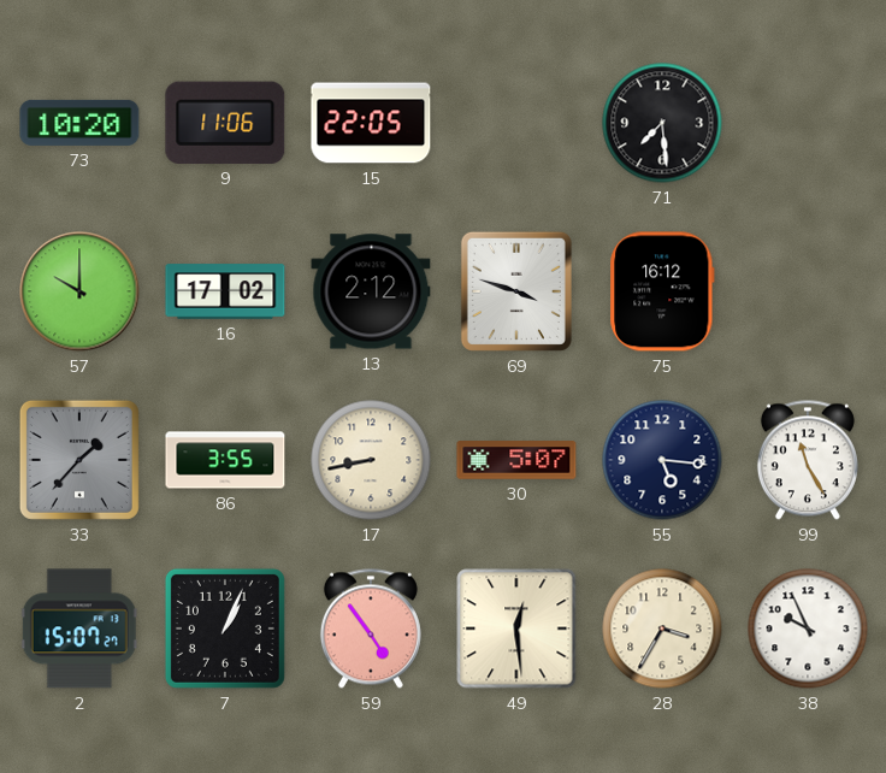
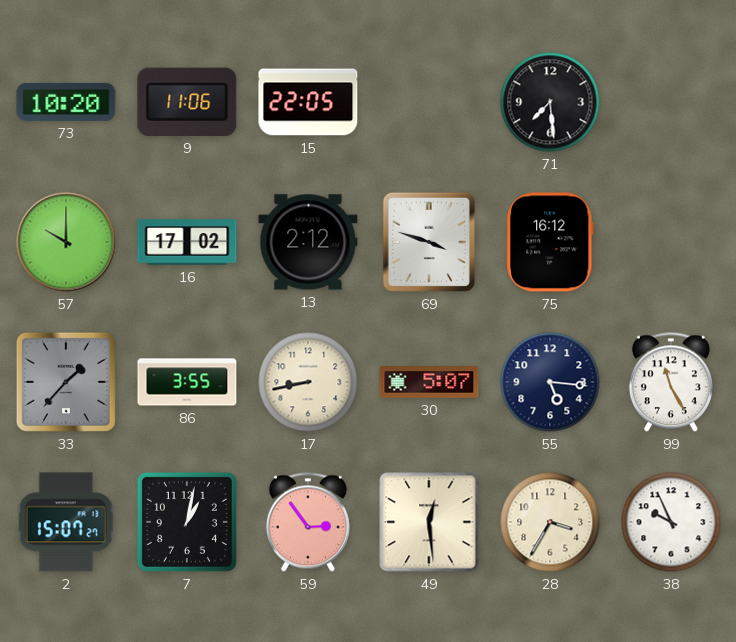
7: 1:04 -> 1:02
59: 4:54 -> 2:54
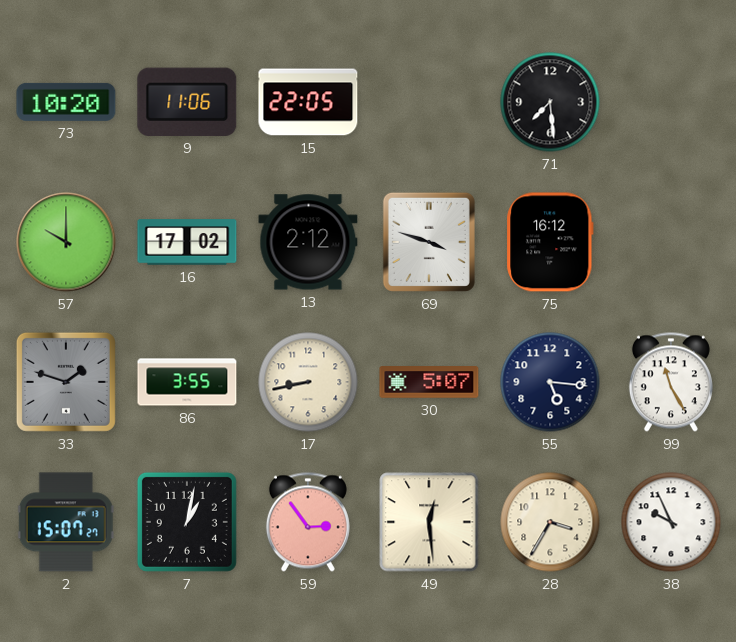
33: 1:37 -> 1:48
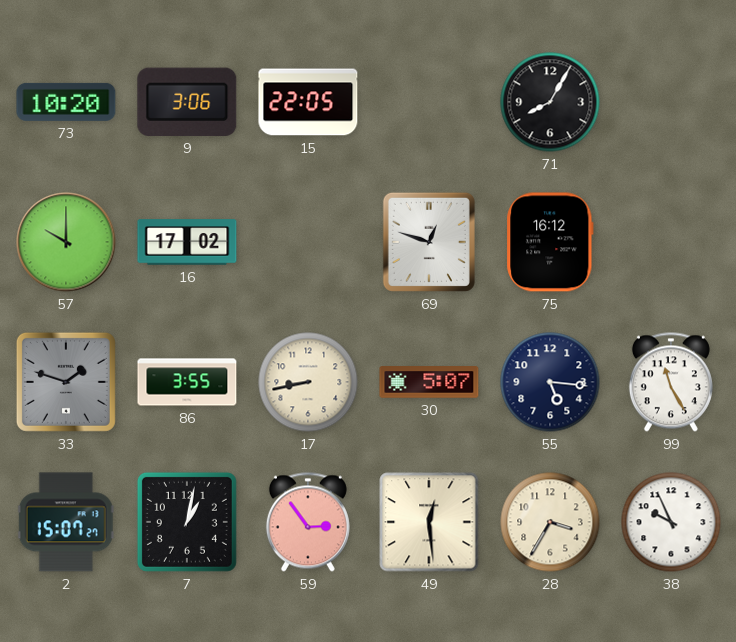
9: 11:06 -> 3:06
71: 7:29 -> 8:05
13: 2:12 -> none
69: 3:48 -> 12:48
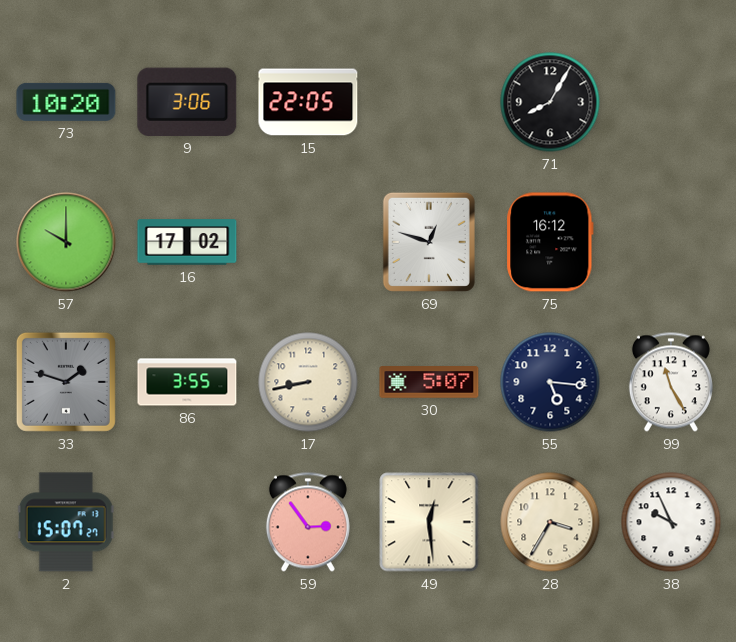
7: 1:02 -> none
